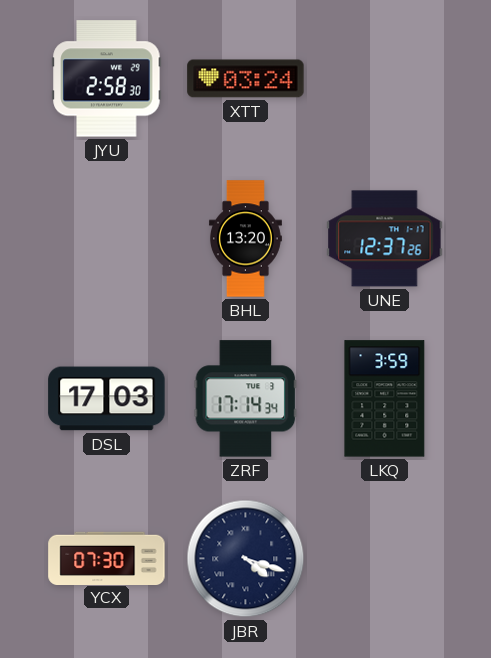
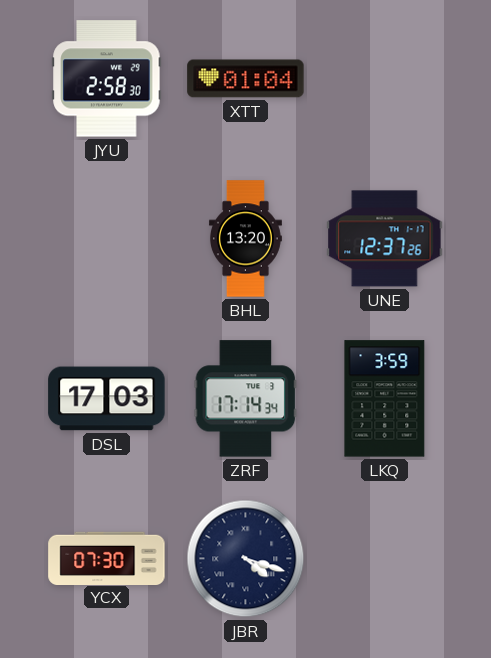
XTT: 03:24 -> 01:04
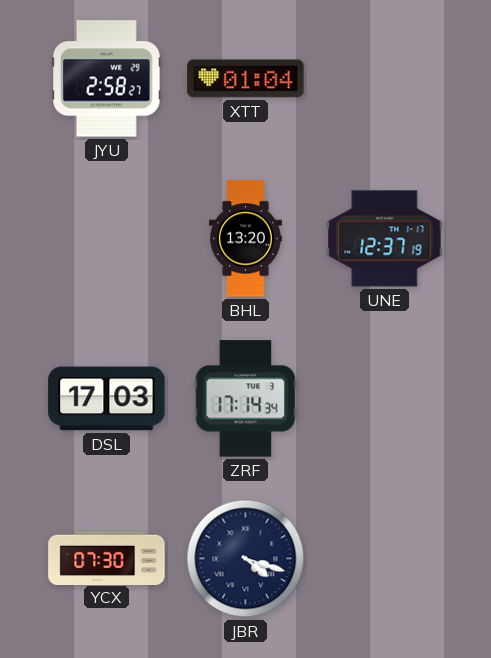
JYU: 2:58:30 -> 2:58:27
UNE: 12:37:26 -> 12:37:19
LKQ: 3:59 -> none
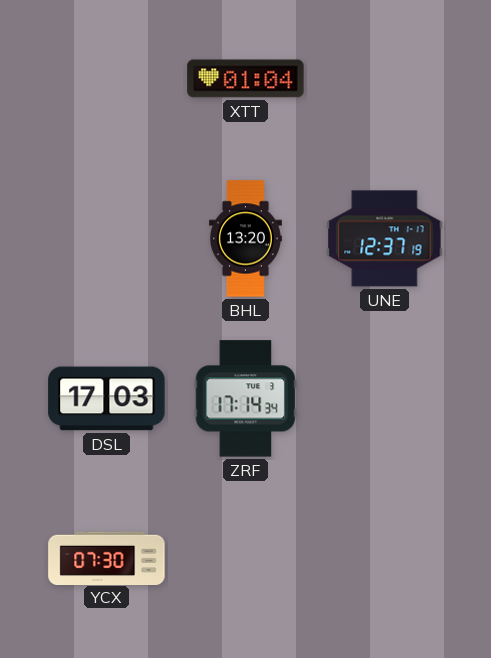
JYU: 2:58 -> none
JBR: 4:18 -> none
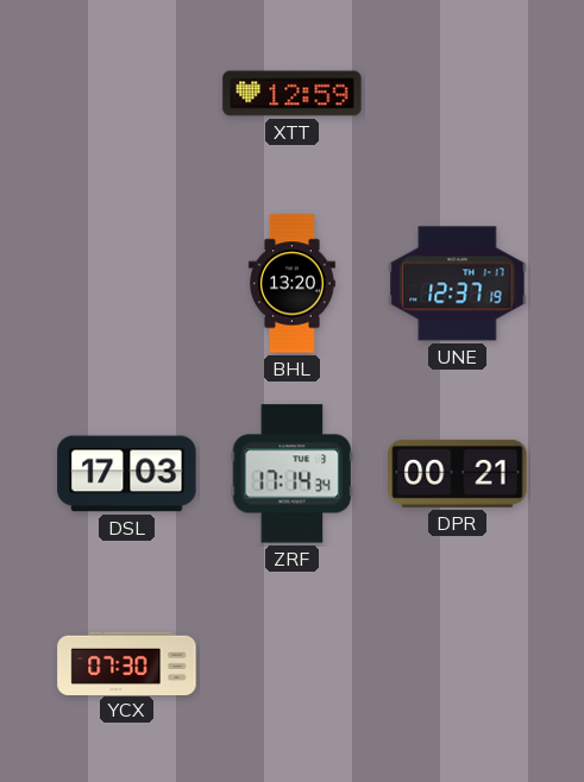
XTT: 01:04 -> 12:59
DPR: none -> 00:21
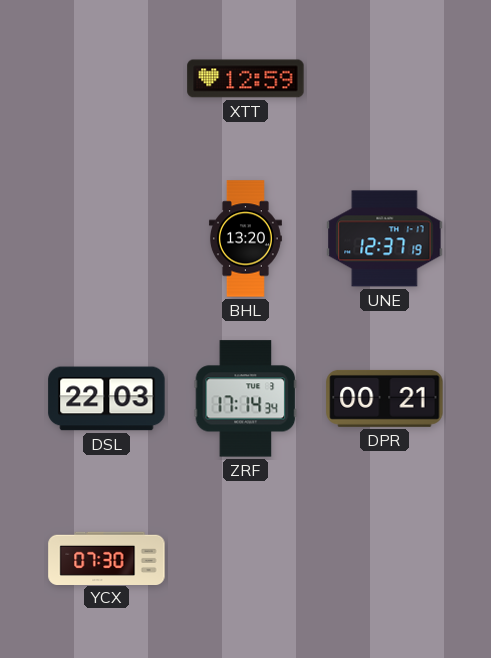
DSL: 17:03 -> 22:03
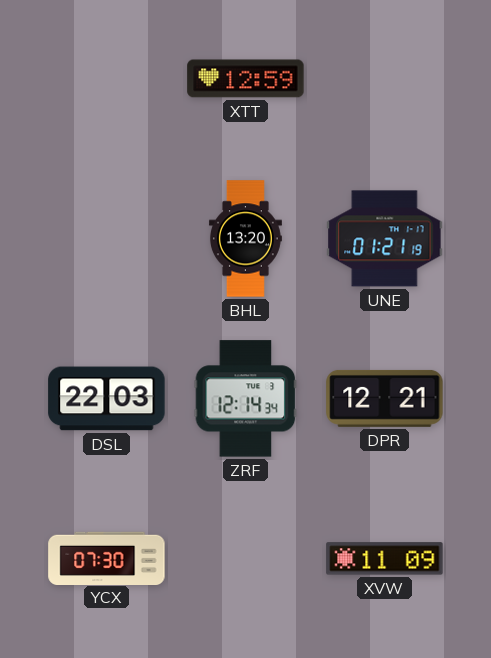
UNE: 12:37 -> 01:21
ZRF: 17:14 -> 12:14
DPR: 00:21 -> 12:21
XVW: none -> 11:09
